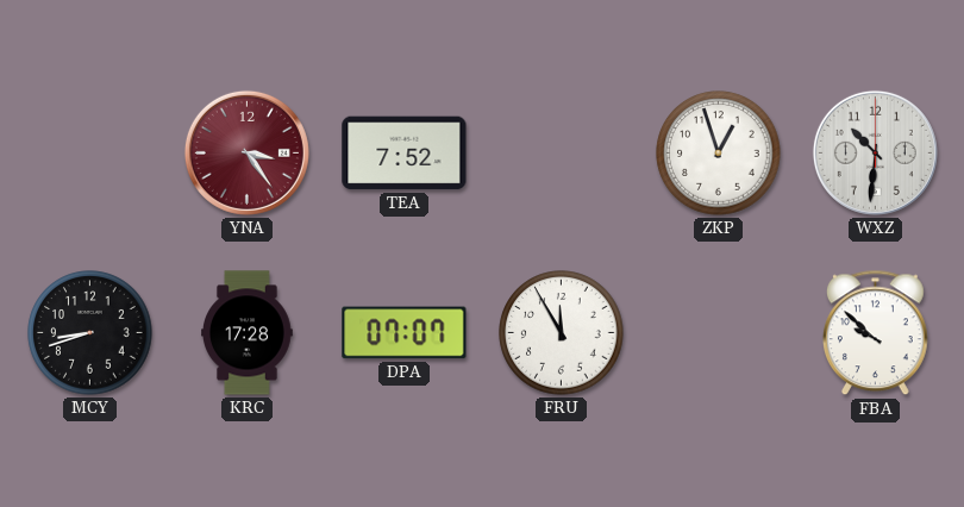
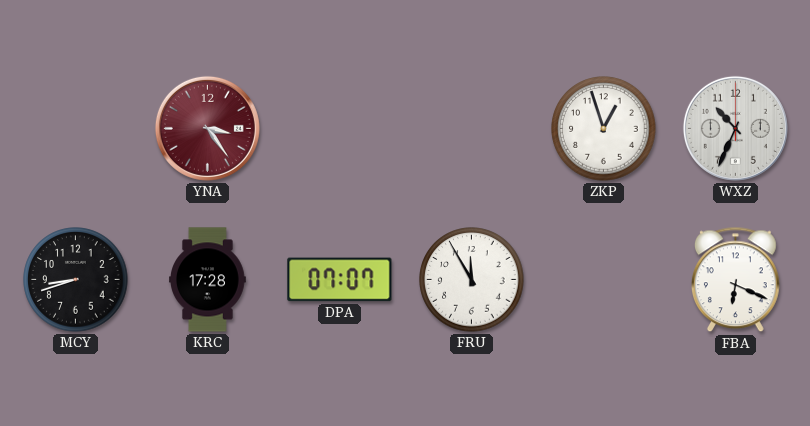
TEA: 7:52 -> none
WXZ: 10:31 -> 10:34
FBA: 9:52 -> 6:19
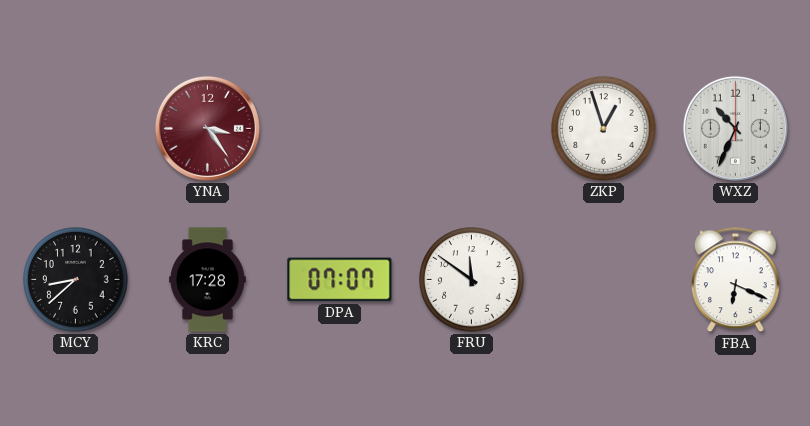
MCY: 8:42 -> 8:38
FRU: 11:55 -> 11:51
